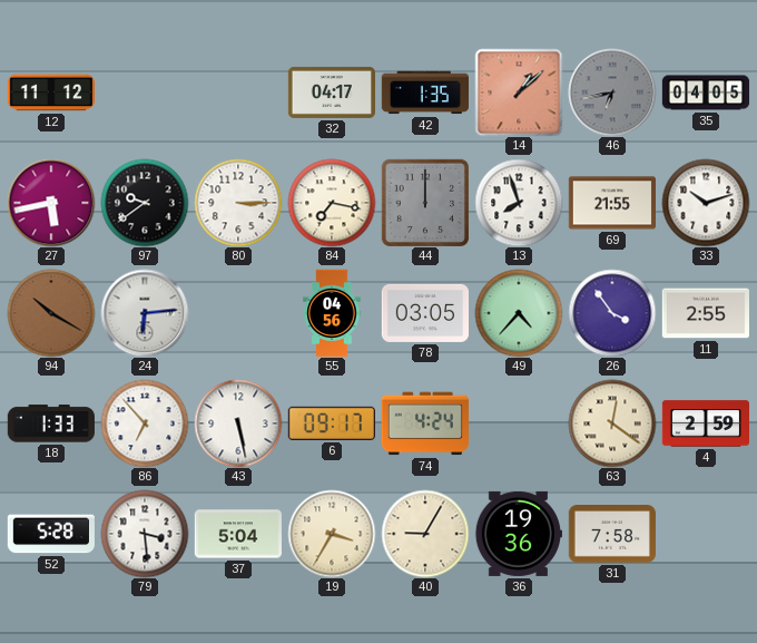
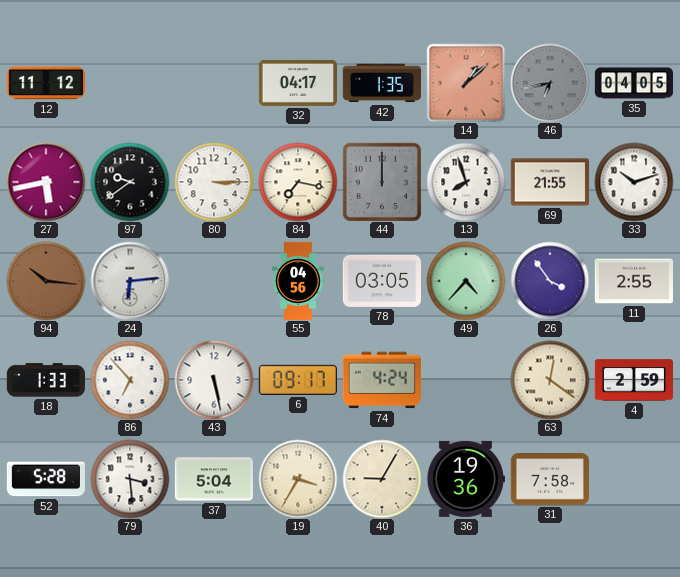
94: 10:20 -> 10:16
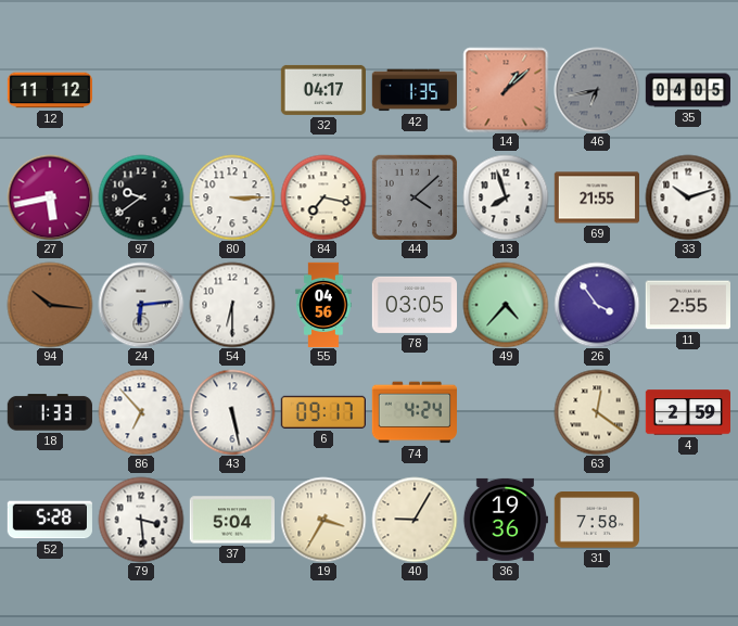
44: 12:00 -> 4:08
54: none -> 6:30
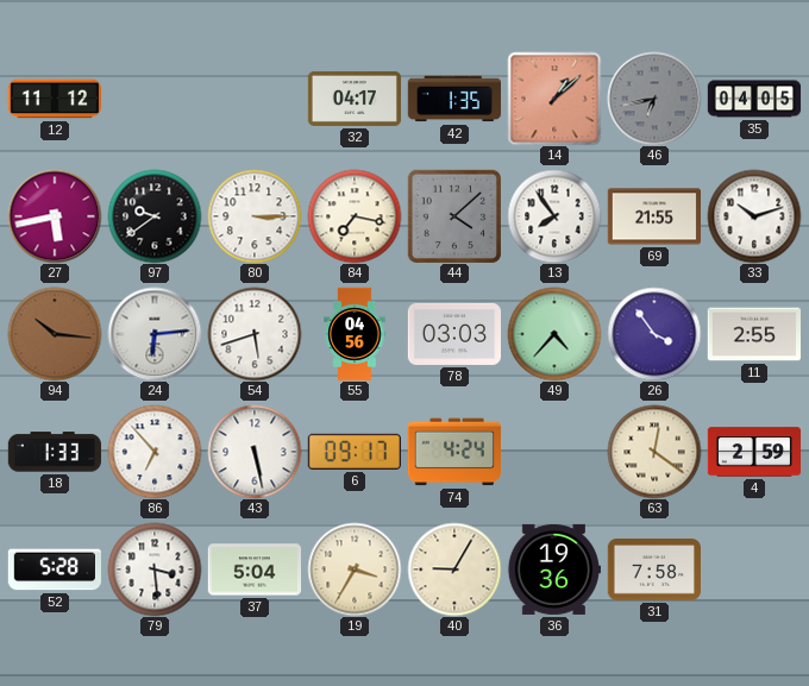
13: 7:57 -> 7:54
54: 6:30 -> 5:42
78: 03:05 -> 03:03
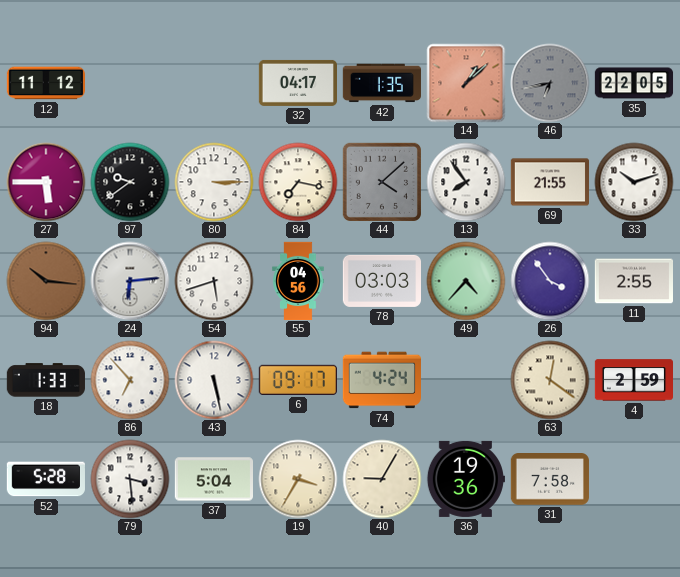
35: 04:05 -> 22:05
27: 5:43 -> 5:45
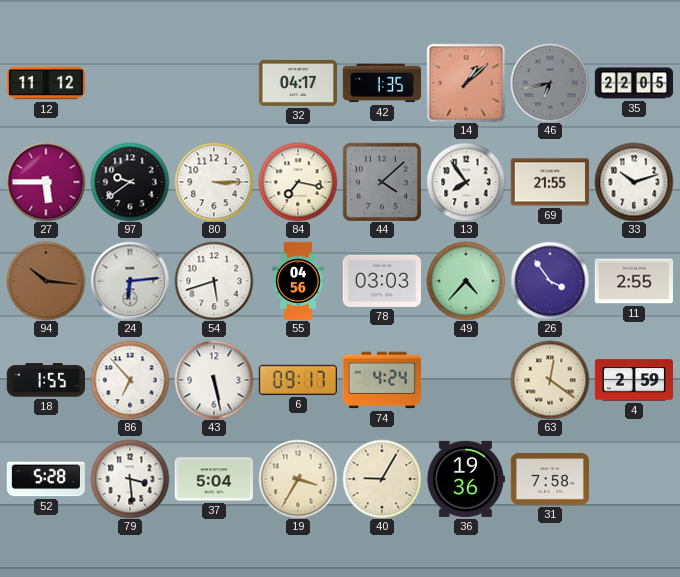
18: 1:33 -> 1:55
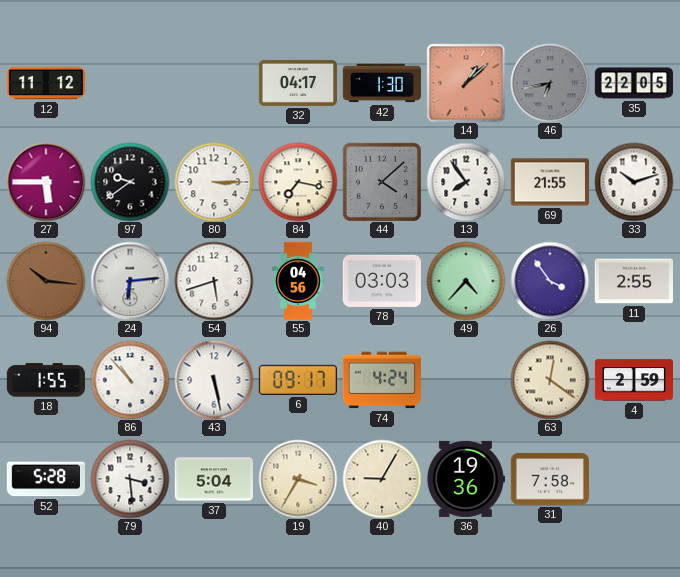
42: 1:35 -> 1:30
86: 6:53 -> 10:53
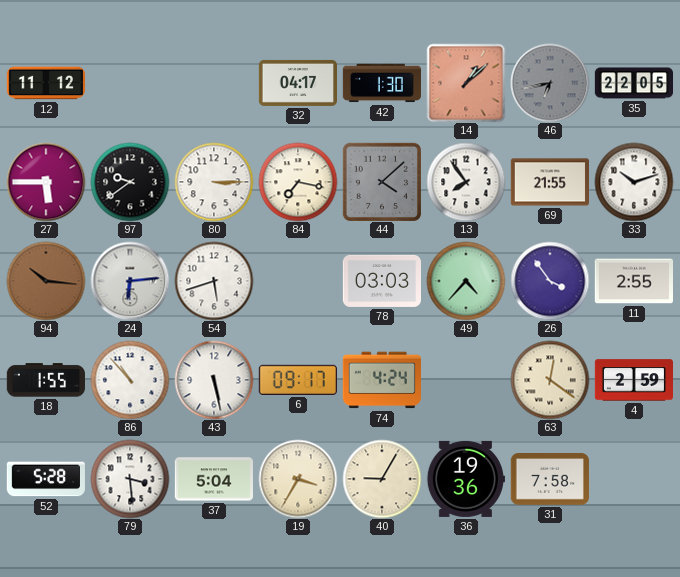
55: 04:56 -> none
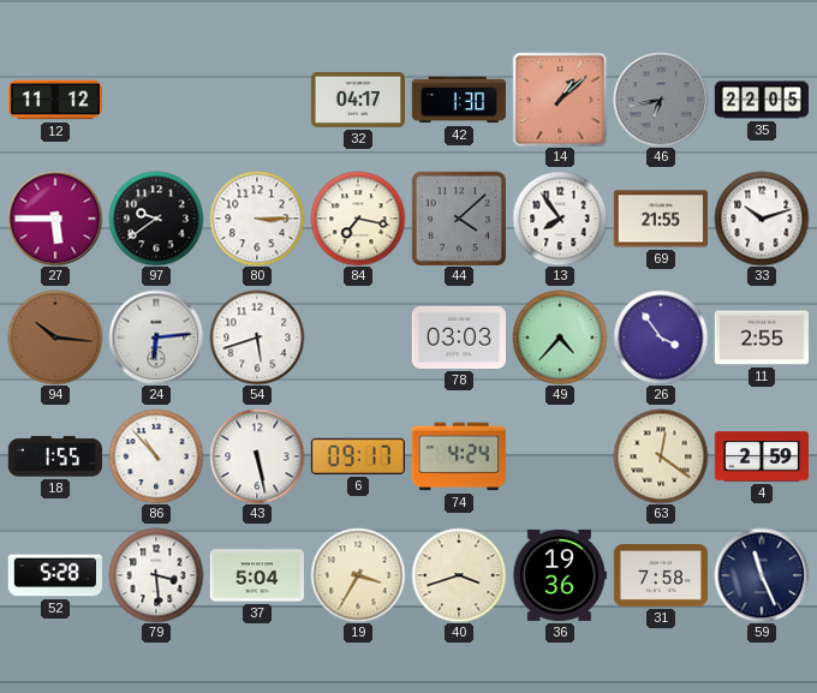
40: 9:05 -> 3:42
59: none -> 11:26
